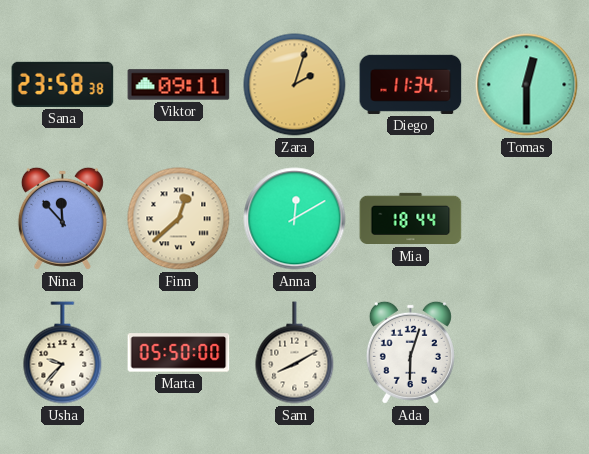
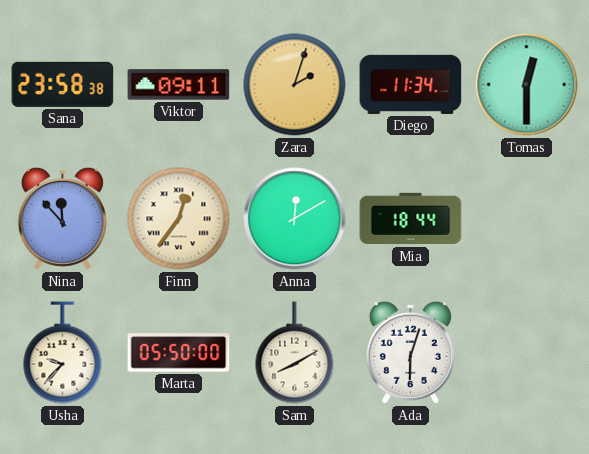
Finn: 12:38 -> 12:36
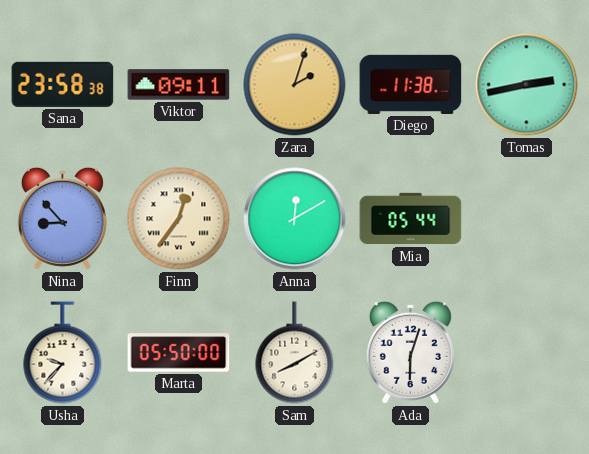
Diego: 11:34 -> 11:38
Tomas: 12:30 -> 2:43
Nina: 11:53 -> 8:53
Mia: 18:44 -> 05:44
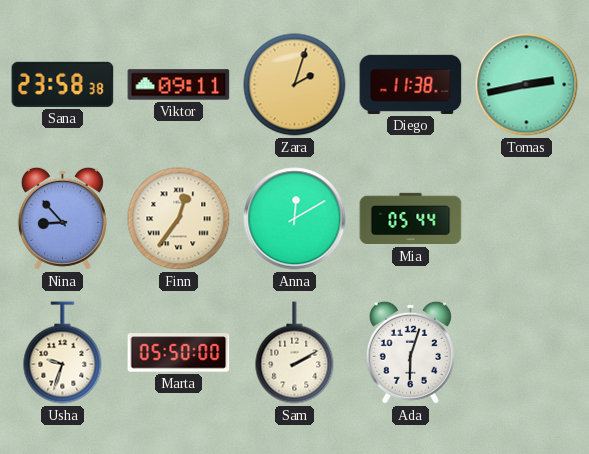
Usha: 9:37 -> 9:33
Sam: 8:10 -> 2:10
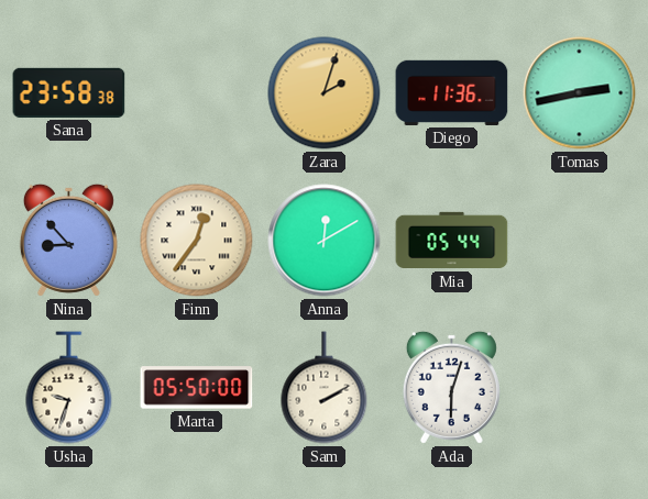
Viktor: 09:11 -> none
Diego: 11:38 -> 11:36
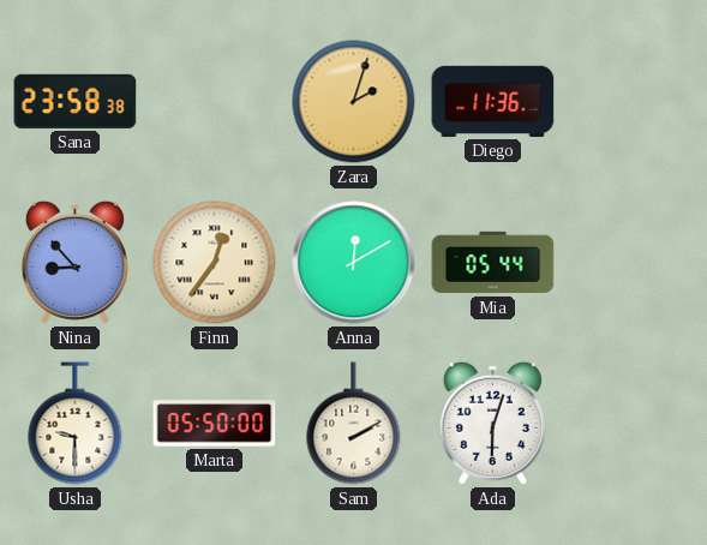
Tomas: 2:43 -> none
Usha: 9:33 -> 9:30
